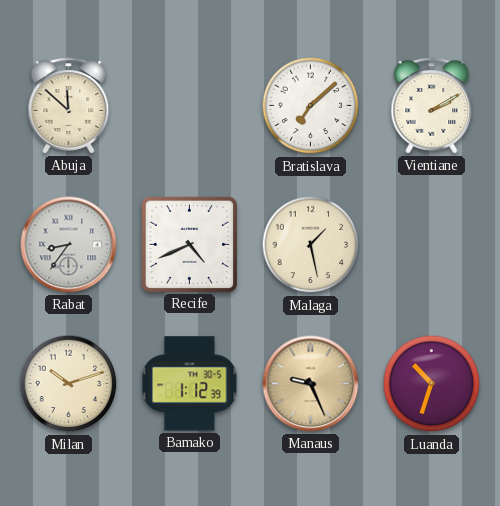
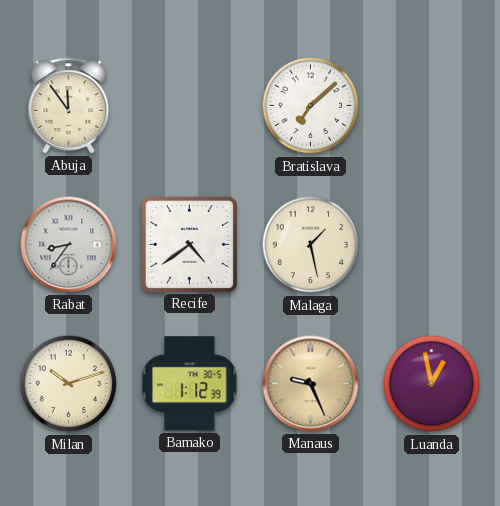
Abuja: 11:52 -> 11:54
Vientiane: 2:10 -> none
Recife: 4:41 -> 4:39
Luanda: 10:33 -> 12:58
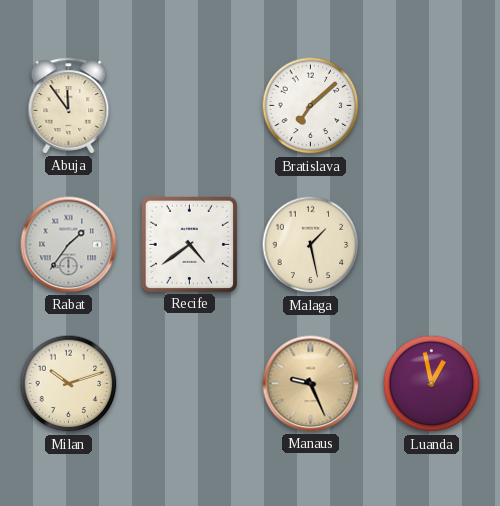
Rabat: 8:36 -> 1:36
Bamako: 1:12 -> none
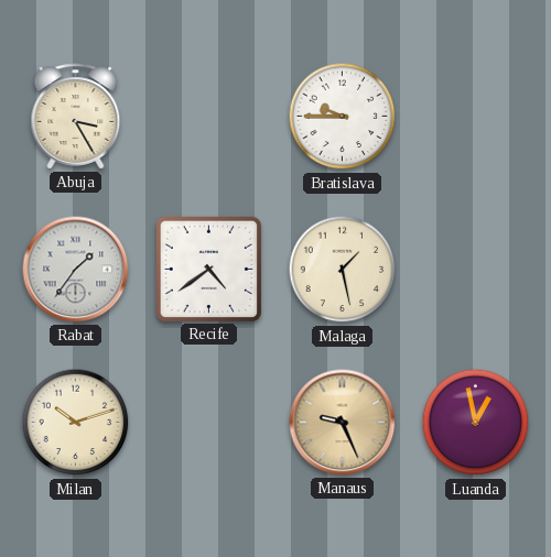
Abuja: 11:54 -> 3:25
Bratislava: 7:08 -> 9:45
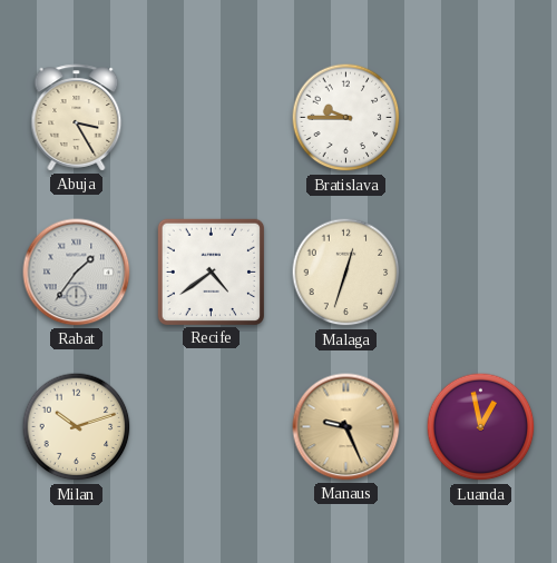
Malaga: 1:28 -> 12:33
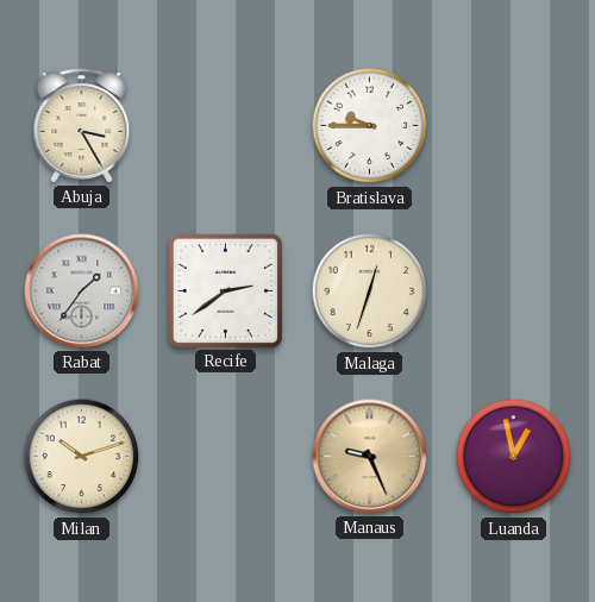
Recife: 4:39 -> 2:39
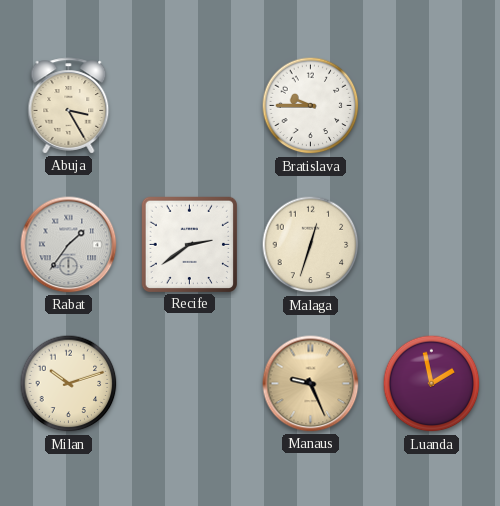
Luanda: 12:58 -> 1:58
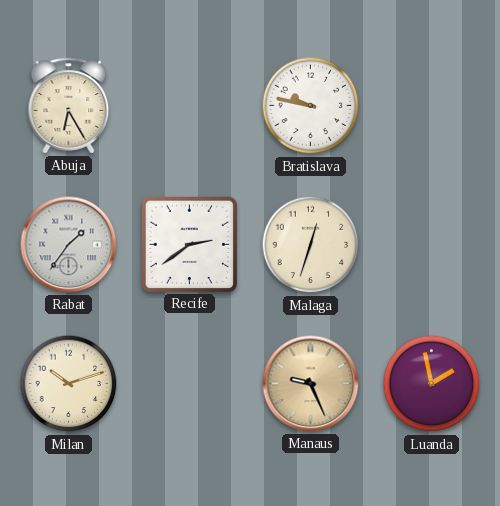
Abuja: 3:25 -> 6:25
Bratislava: 9:45 -> 9:47
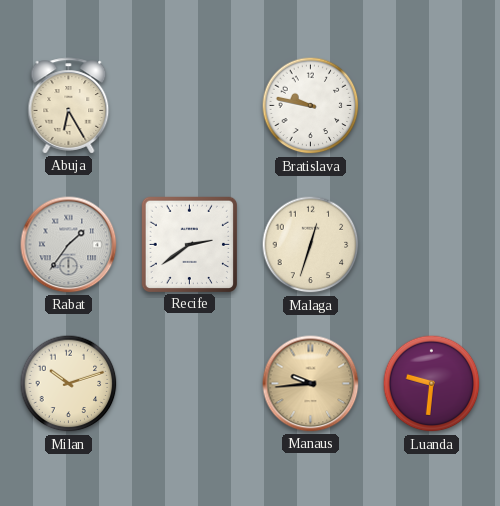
Manaus: 9:26 -> 9:44
Luanda: 1:58 -> 9:31
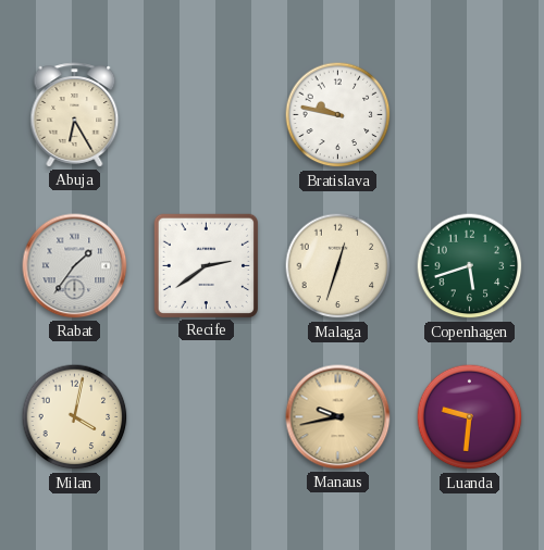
Copenhagen: none -> 5:42
Milan: 10:12 -> 4:02
Manaus: 9:44 -> 9:43
